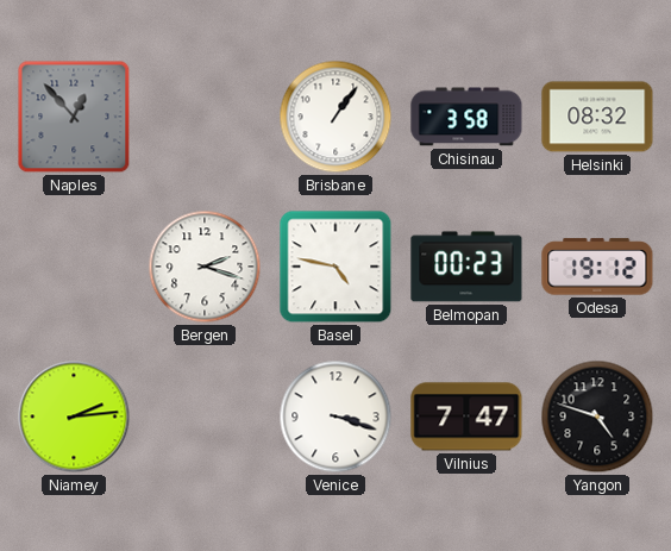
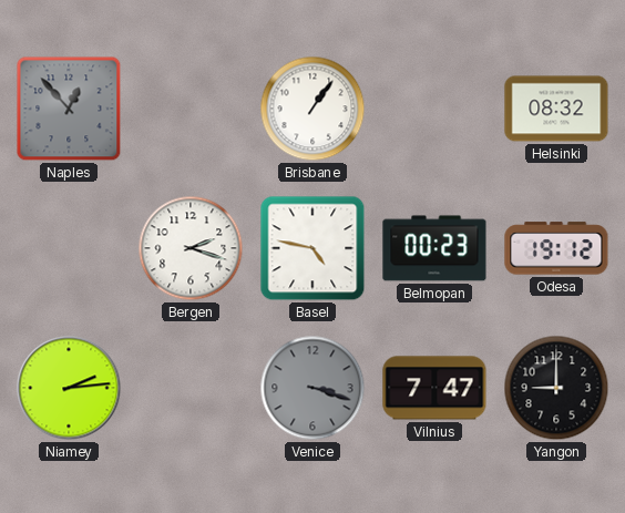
Chisinau: 3:58 -> none
Venice dial: white -> grey
Yangon: 4:48 -> 9:00
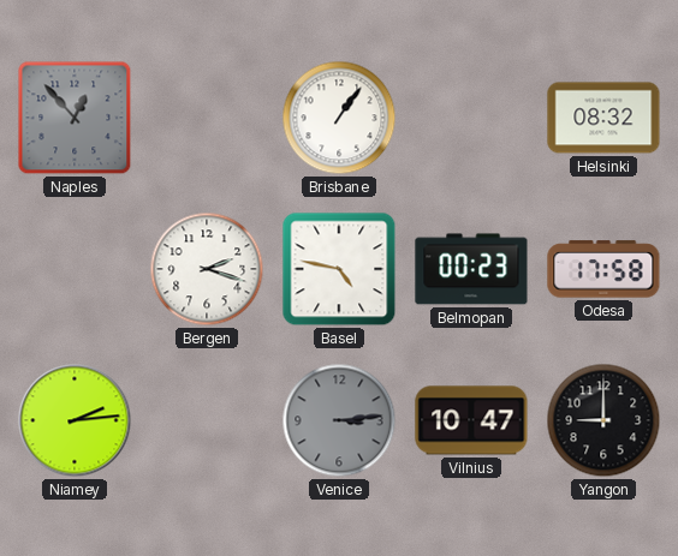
Odesa: 19:12 -> 17:58
Venice: 3:18 -> 3:14
Vilnius: 7:47 -> 10:47
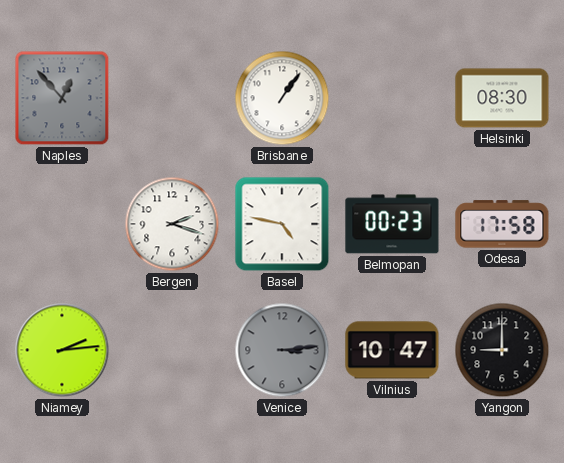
Helsinki: 08:32 -> 08:30
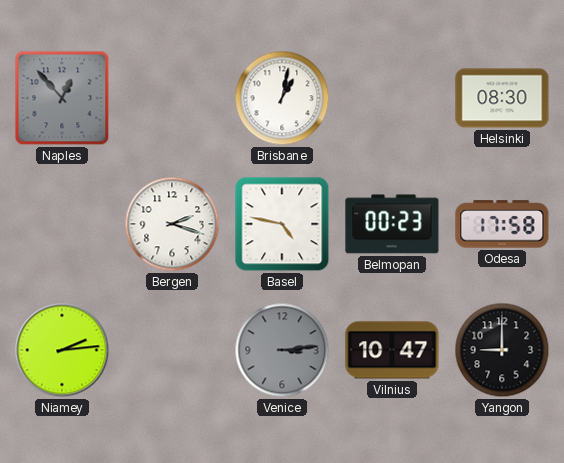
Brisbane: 1:06 -> 1:02
